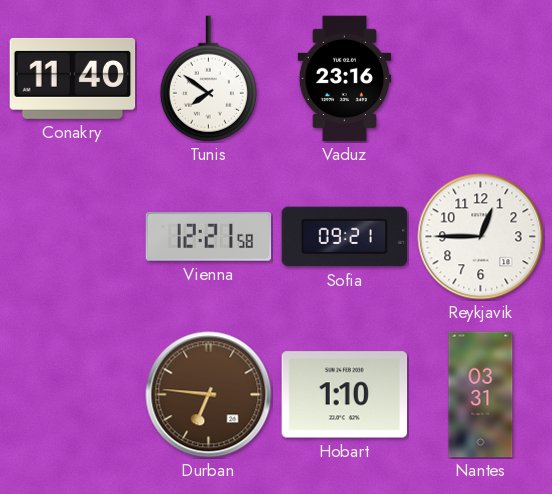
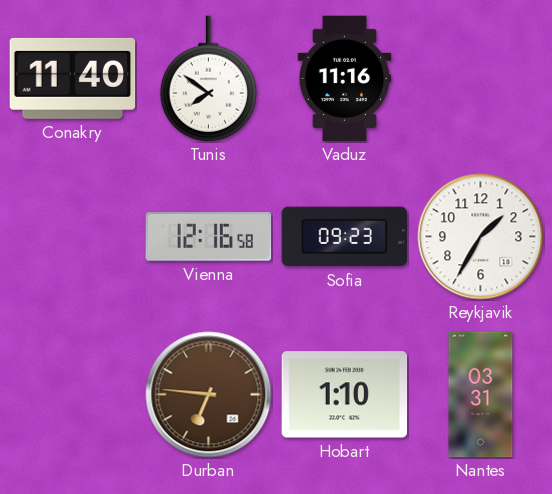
Vaduz: 23:16 -> 11:16
Vienna: 12:21 -> 12:16
Sofia: 09:21 -> 09:23
Reykjavik: 12:45 -> 1:35
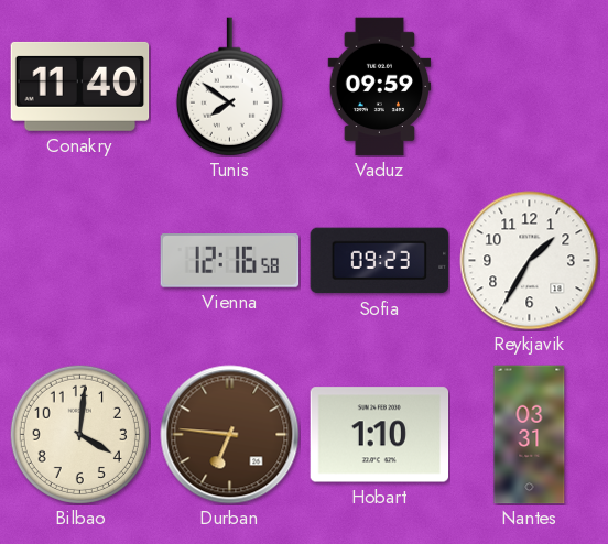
Vaduz: 11:16 -> 09:59
Bilbao: none -> 4:01
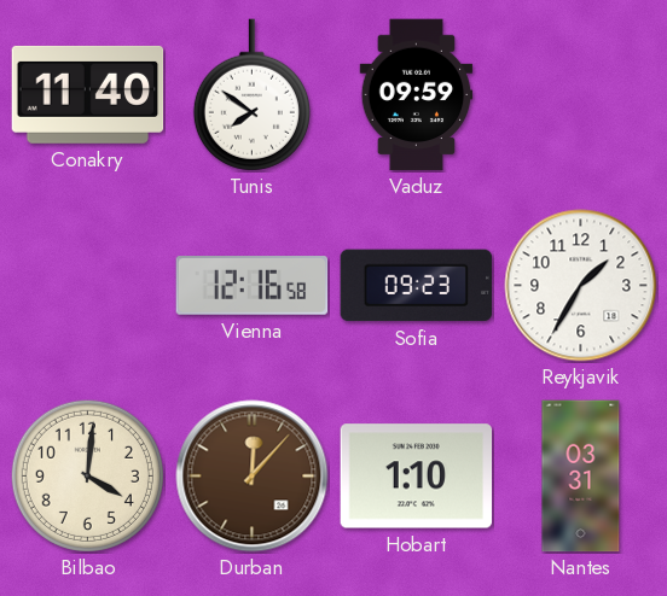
Durban: 6:46 -> 12:07
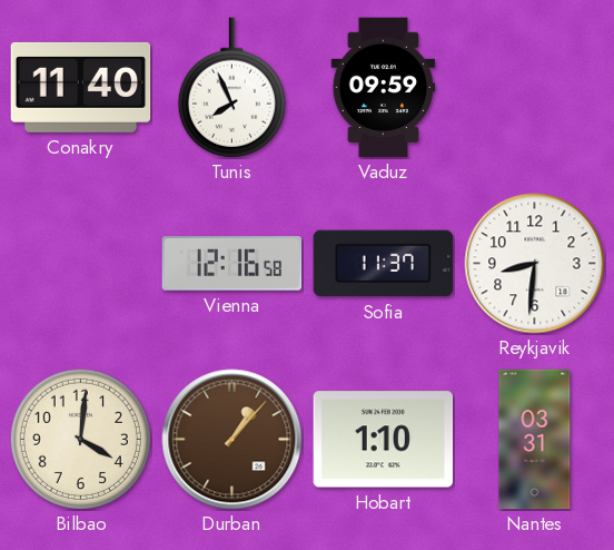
Tunis: 7:51 -> 7:56
Sofia: 09:23 -> 11:37
Reykjavik: 1:35 -> 8:31
Durban: 12:07 -> 1:07
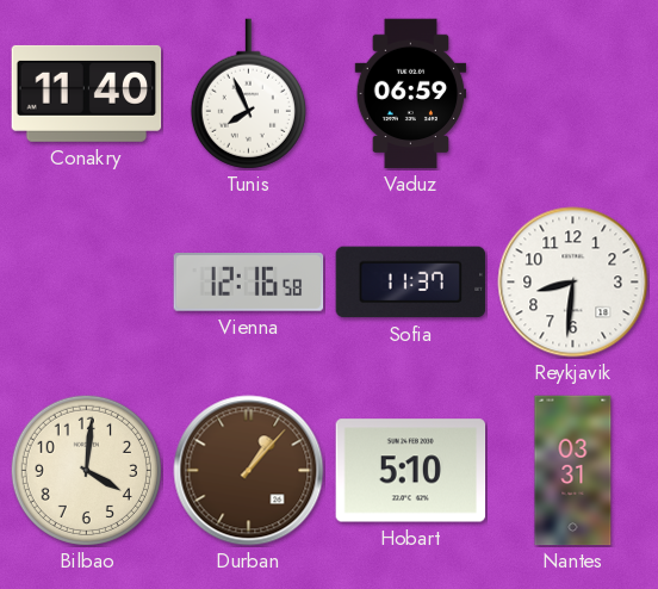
Vaduz: 09:59 -> 06:59
Hobart: 1:10 -> 5:10
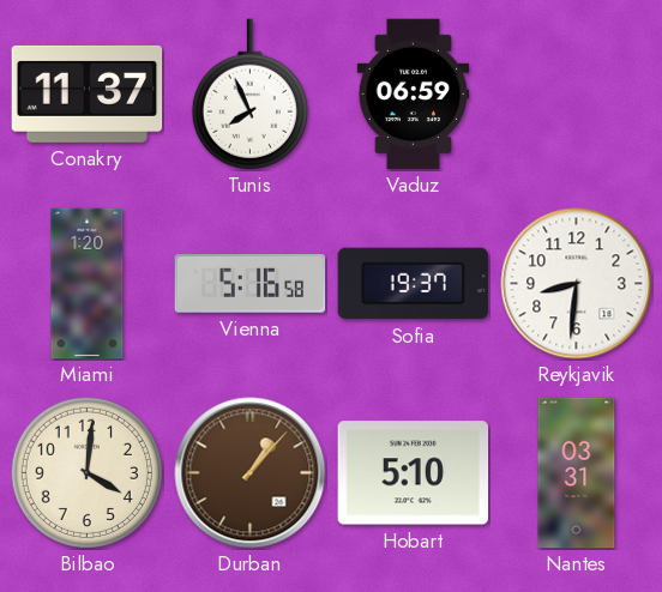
Conakry: 11:40 -> 11:37
Miami: none -> 1:20
Vienna: 12:16 -> 5:16
Sofia: 11:37 -> 19:37
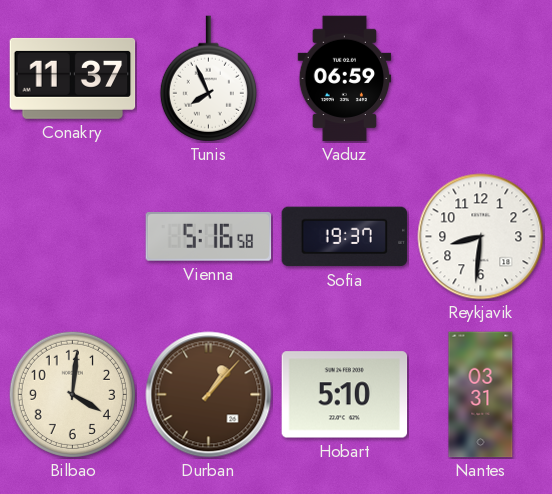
Miami: 1:20 -> none
